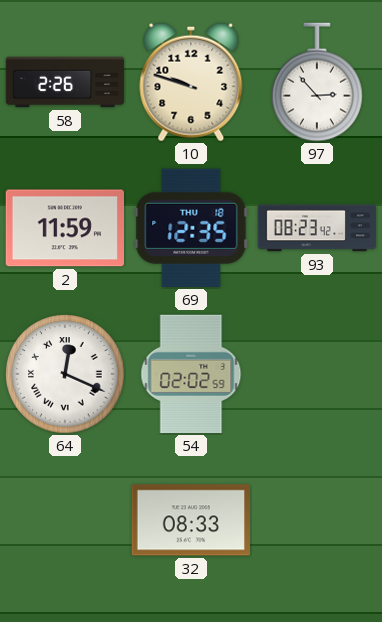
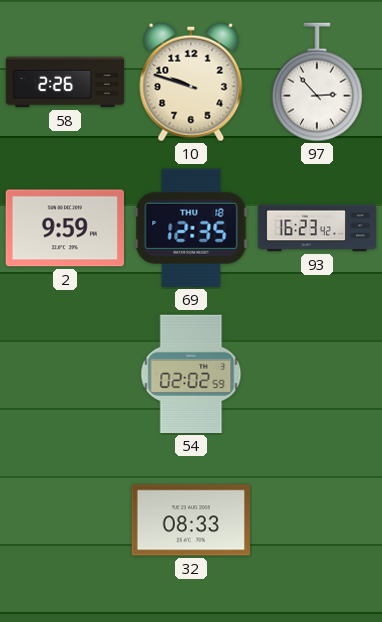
2: 11:59 -> 9:59
93: 08:23 -> 16:23
64: 12:19 -> none
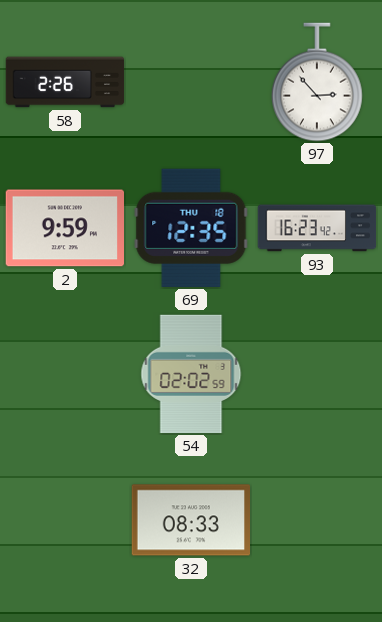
10: 9:48 -> none
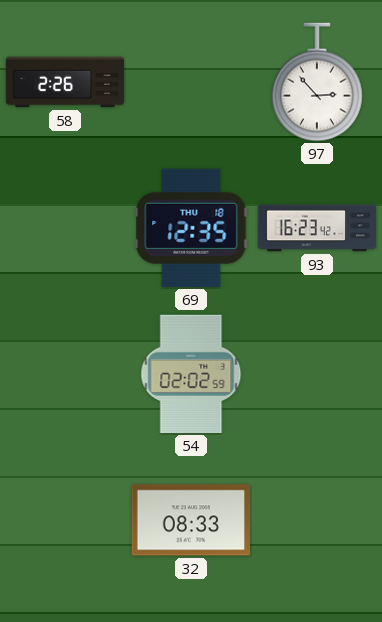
2: 9:59 -> none
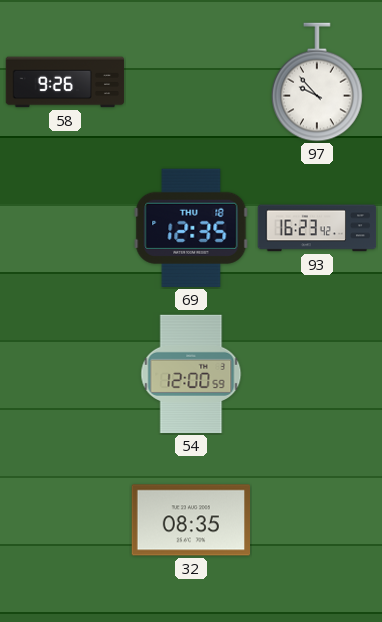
58: 2:26 -> 9:26
97: 2:53 -> 9:53
54: 02:02 -> 12:00
32: 08:33 -> 08:35
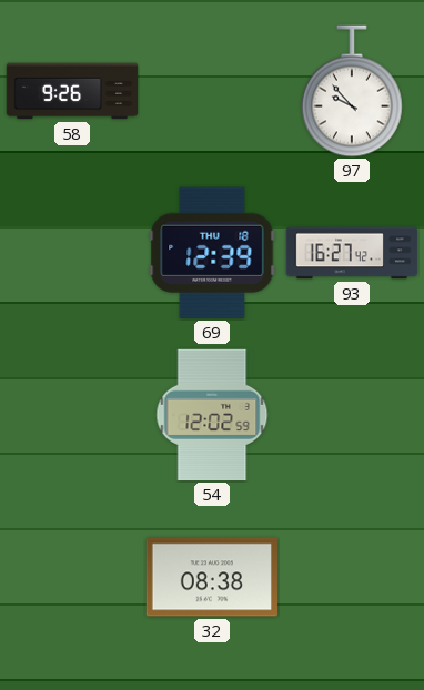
69: 12:35 -> 12:39
93: 16:23 -> 16:27
54: 12:00 -> 12:02
32: 08:35 -> 08:38
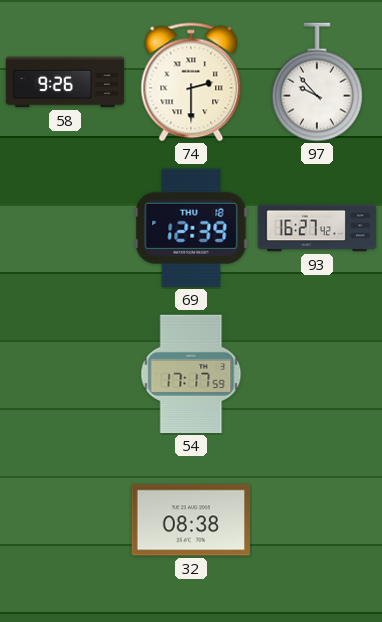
74: none -> 2:30
54: 12:02 -> 17:17
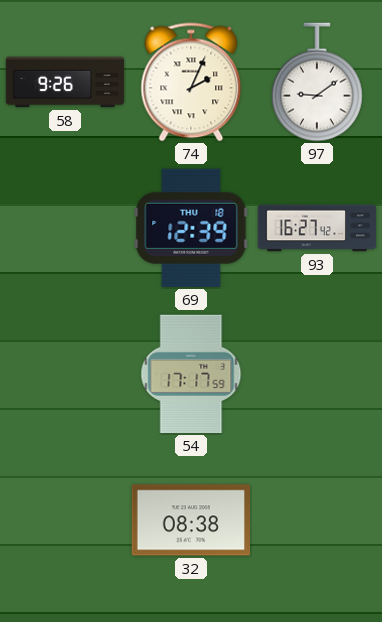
74: 2:30 -> 2:04
97: 9:53 -> 9:09
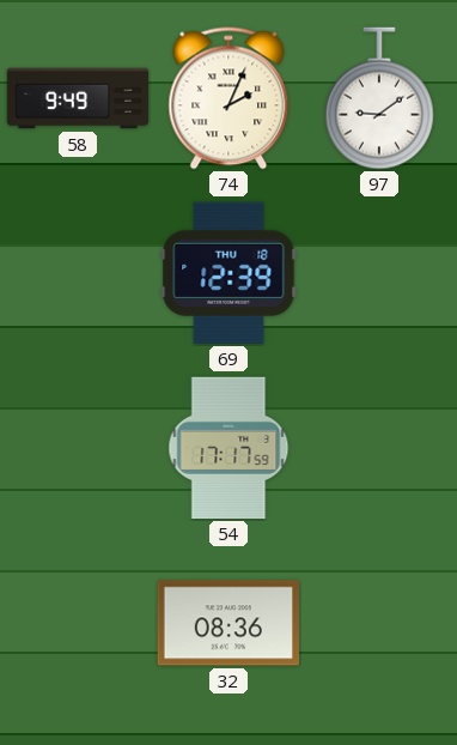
58: 9:26 -> 9:49
93: 16:27 -> none
32: 08:38 -> 08:36
